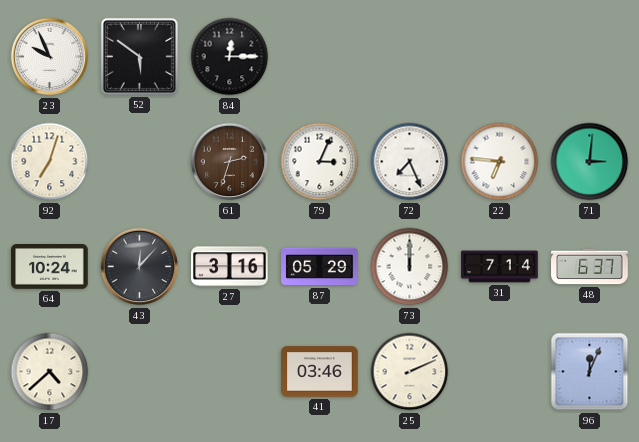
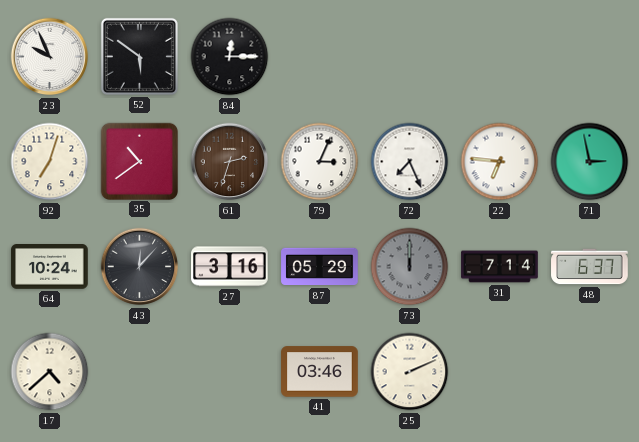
35: none -> 10:39
71: 3:01 -> 2:58
73 dial: white -> grey
96: 12:04 -> none
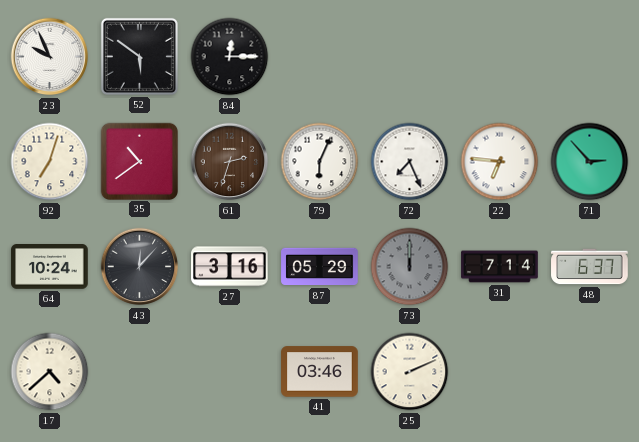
79: 3:04 -> 6:04
71: 2:58 -> 2:53
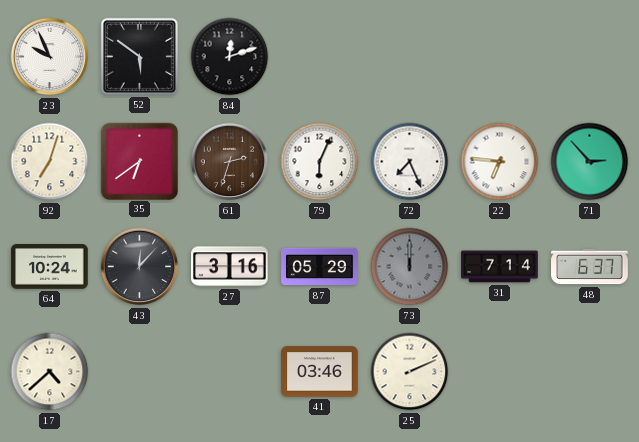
84: 12:15 -> 12:12
35: 10:39 -> 6:39
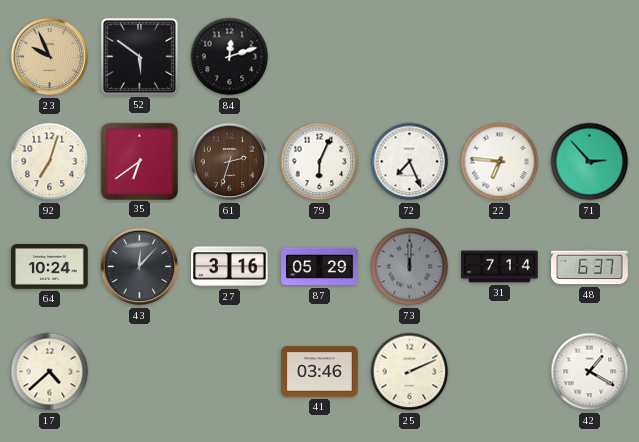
23 dial: white -> champagne
42: none -> 1:20
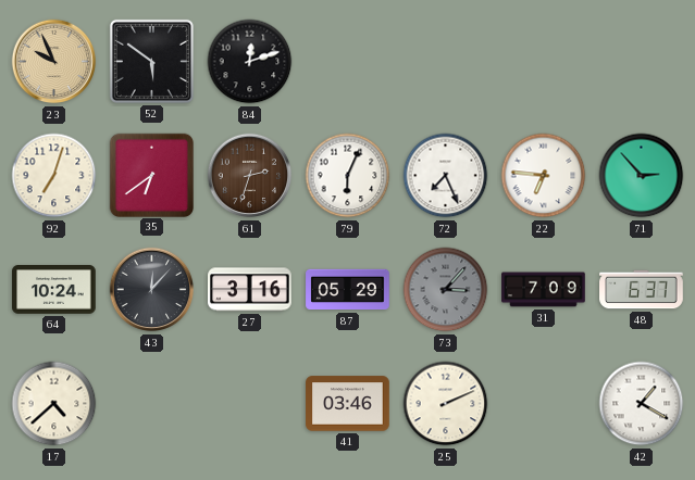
73: 12:00 -> 3:07
31: 7:14 -> 7:09
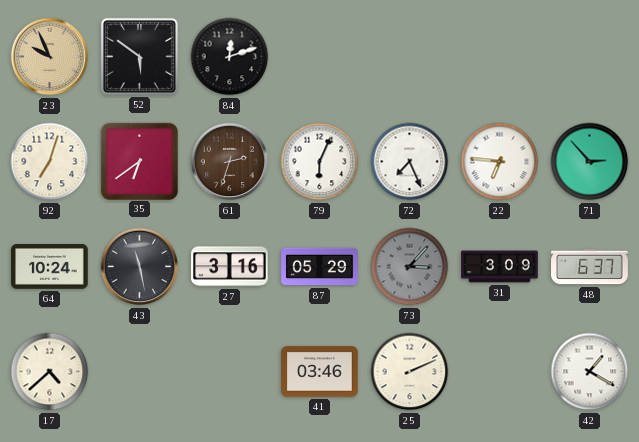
43: 12:07 -> 11:28
31: 7:09 -> 3:09
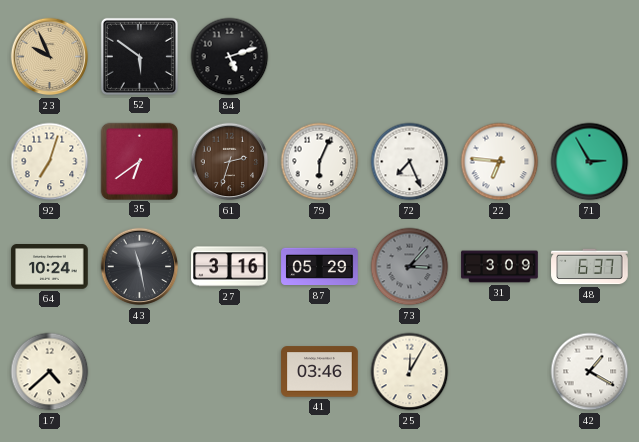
84: 12:12 -> 5:12
71: 2:53 -> 2:55
25: 2:11 -> 12:05
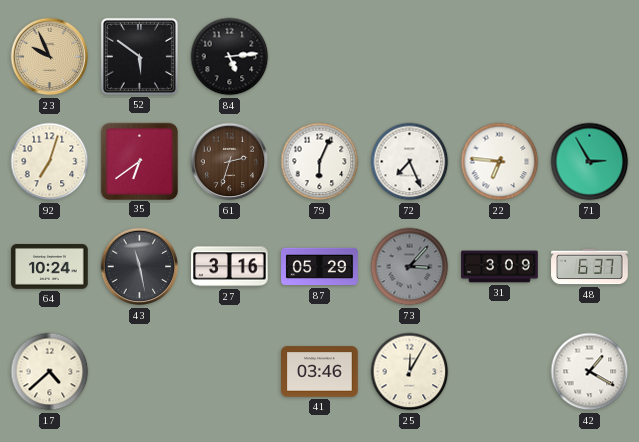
84: 5:12 -> 5:14
